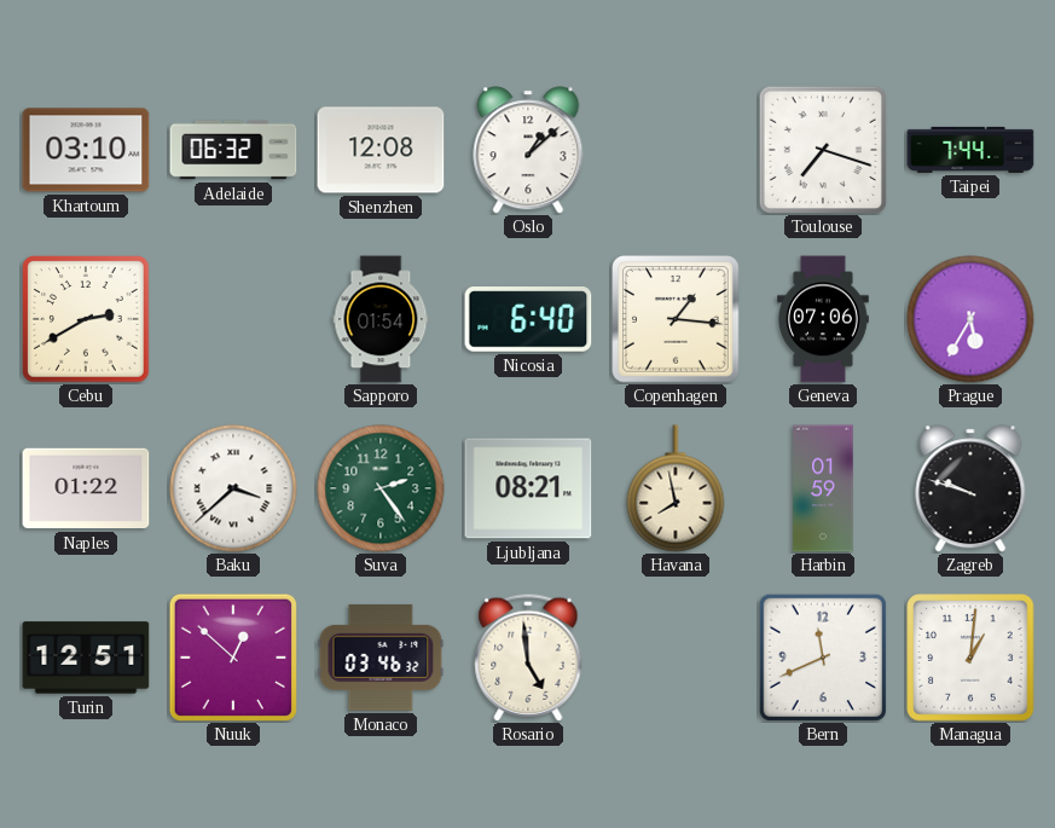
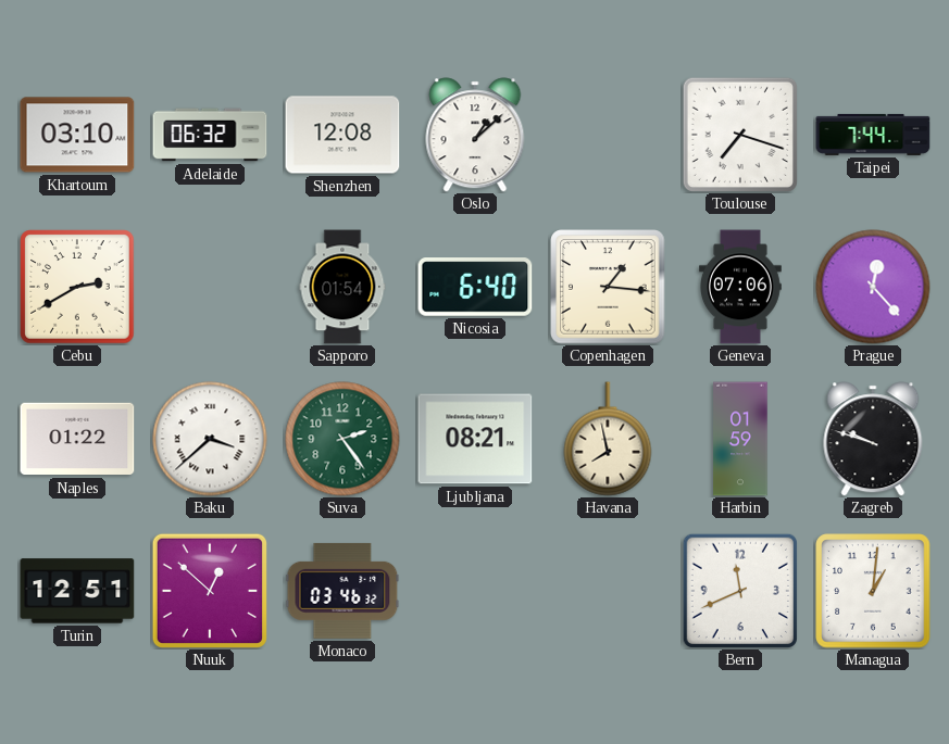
Prague: 5:35 -> 12:23
Rosario: 4:59 -> none
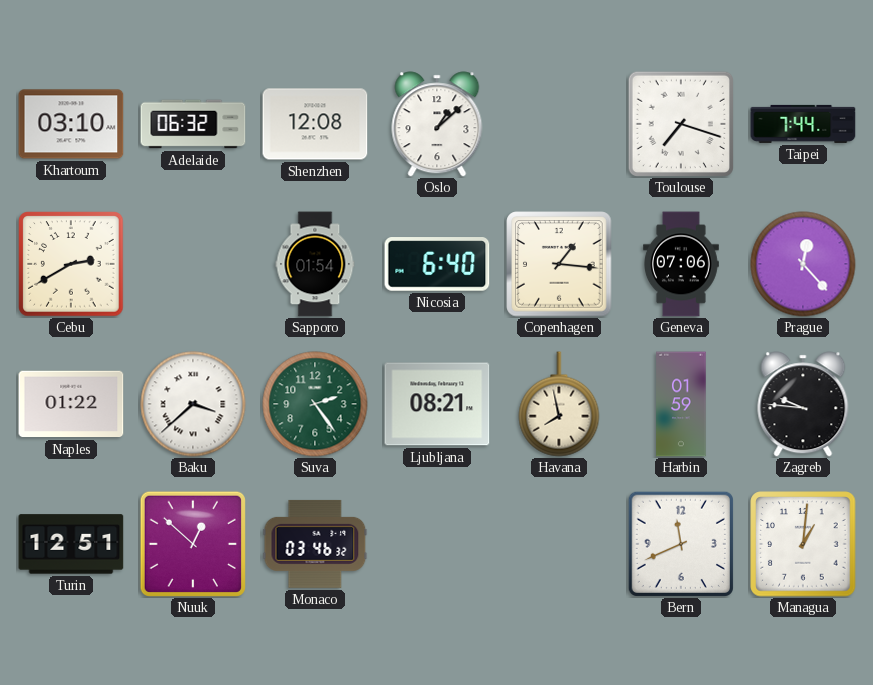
Zagreb: 9:48 -> 9:46
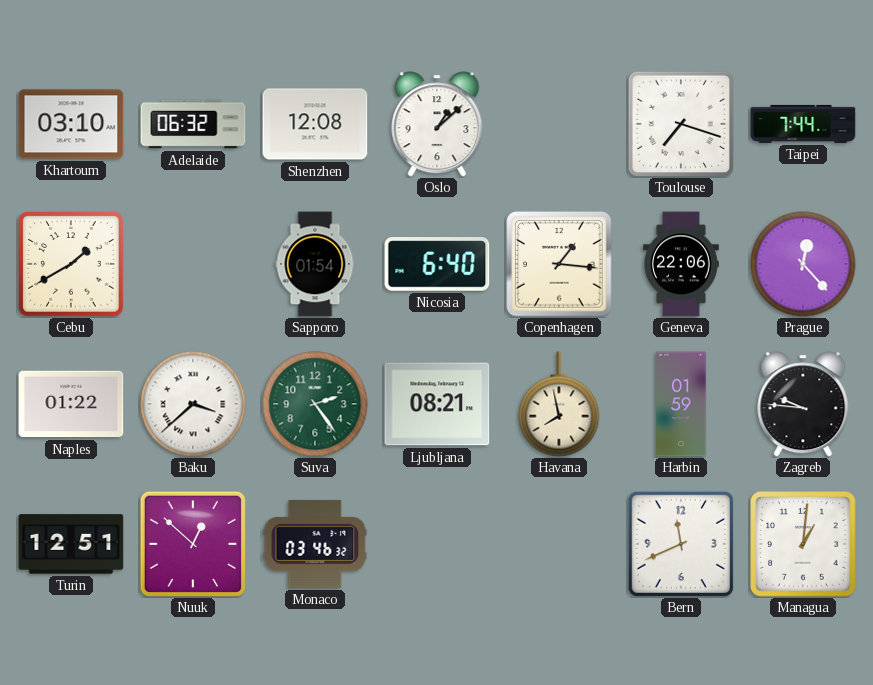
Cebu: 2:40 -> 1:40
Geneva: 07:06 -> 22:06
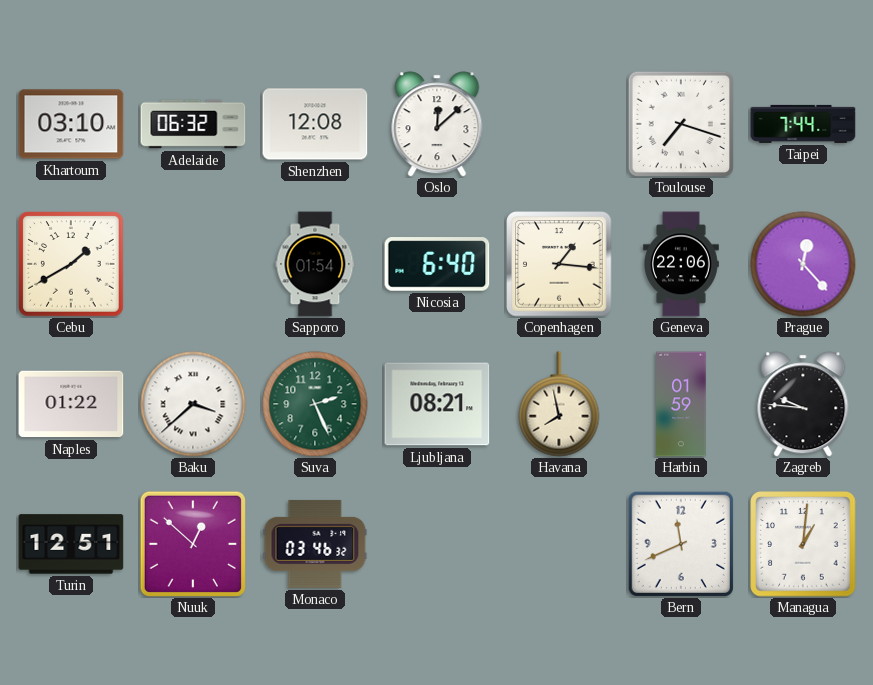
Oslo: 1:08 -> 12:08
Suva: 2:24 -> 2:26
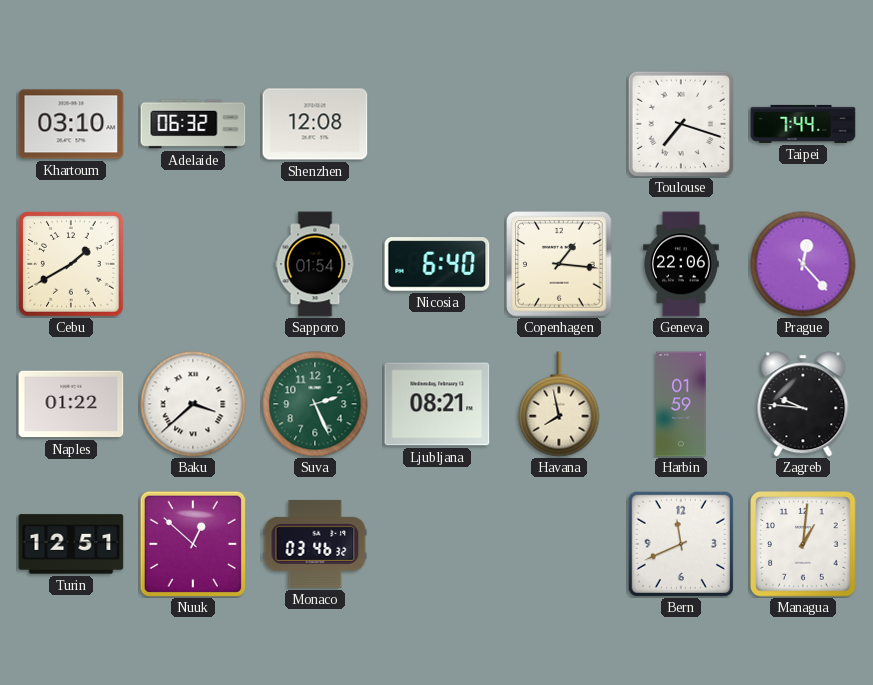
Oslo: 12:08 -> none
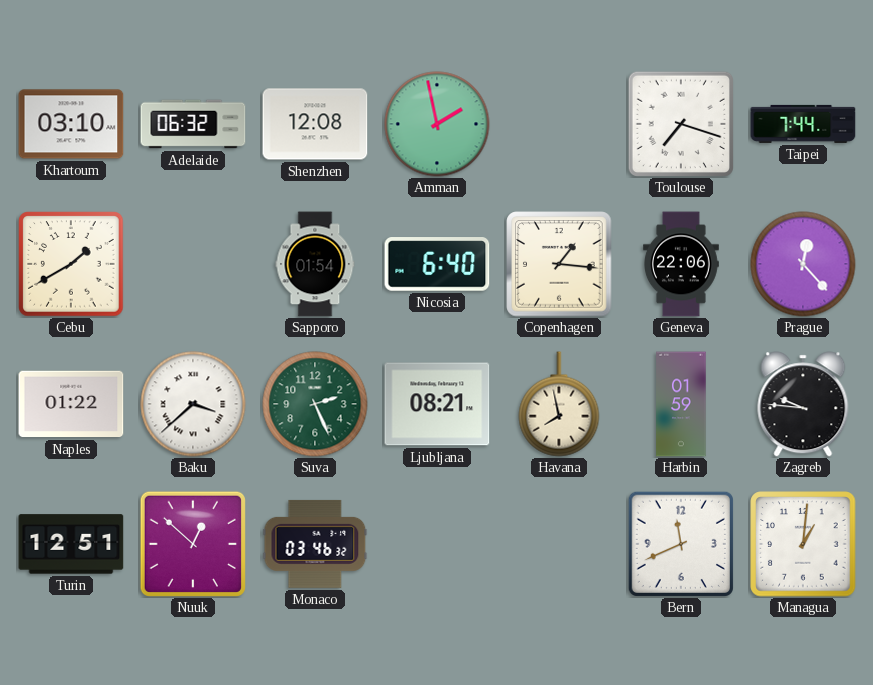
Amman: none -> 1:58
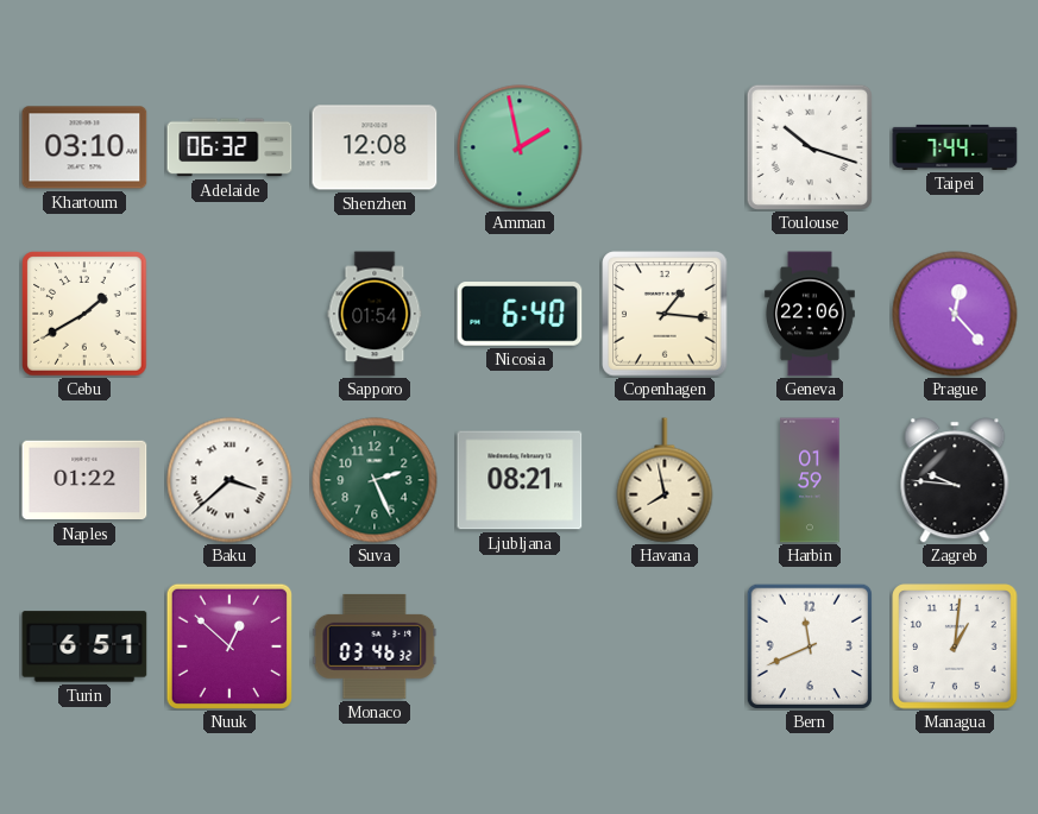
Toulouse: 7:18 -> 10:18
Turin: 12:51 -> 6:51
